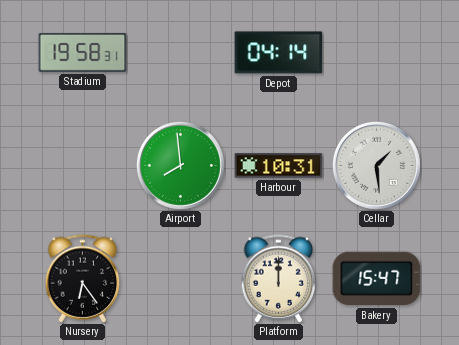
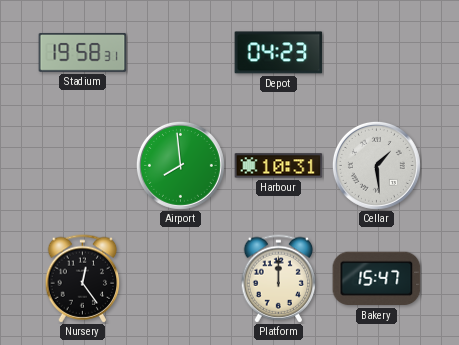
Depot: 04:14 -> 04:23
Nursery: 6:24 -> 12:24
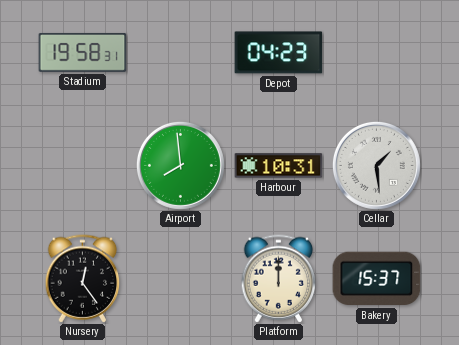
Bakery: 15:47 -> 15:37
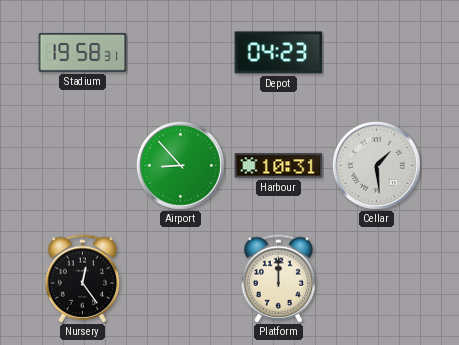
Airport: 7:59 -> 8:53
Bakery: 15:37 -> none
